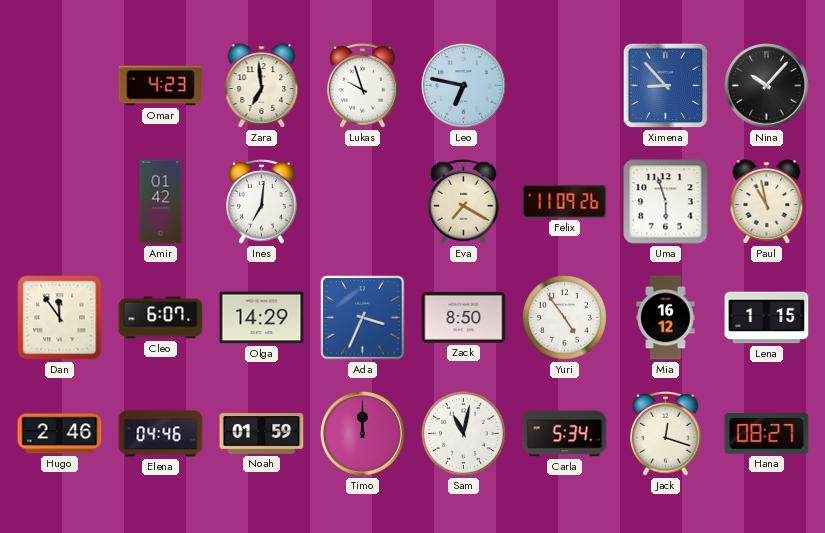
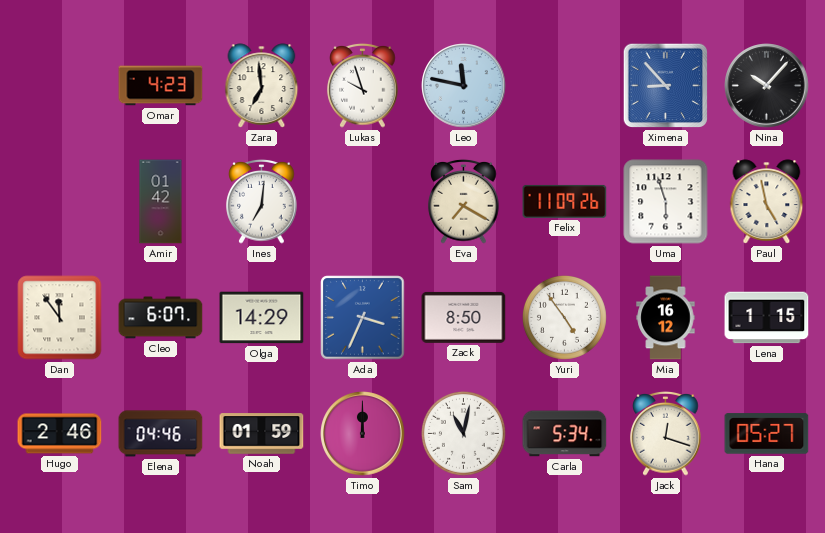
Leo: 6:47 -> 11:47
Paul: 10:58 -> 4:58
Hana: 08:27 -> 05:27
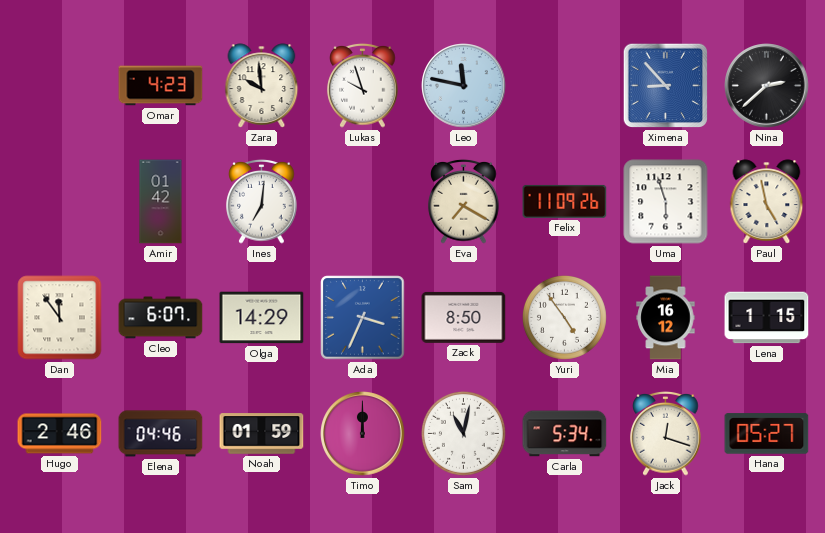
Zara: 6:59 -> 9:59
Nina: 10:07 -> 2:38
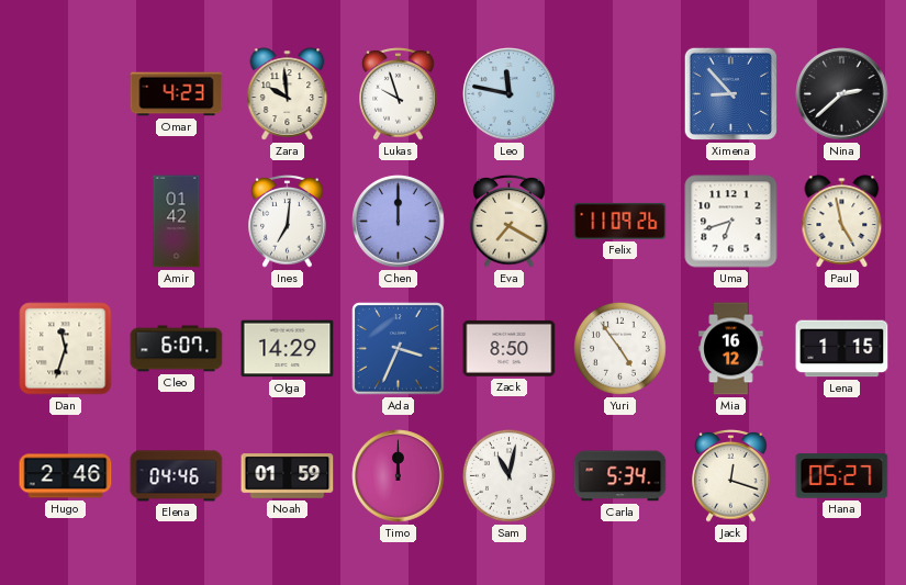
Chen: none -> 12:00
Uma: 5:57 -> 6:42
Dan: 11:54 -> 11:33
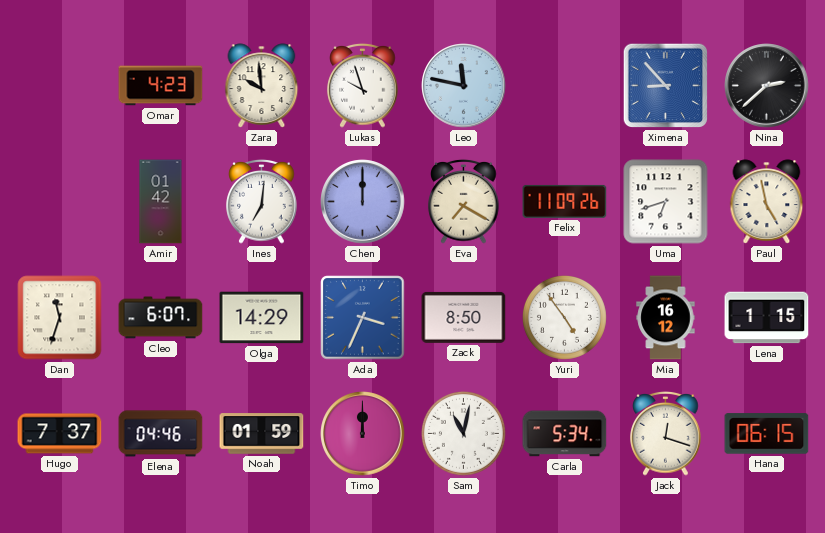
Hugo: 2:46 -> 7:37
Hana: 05:27 -> 06:15
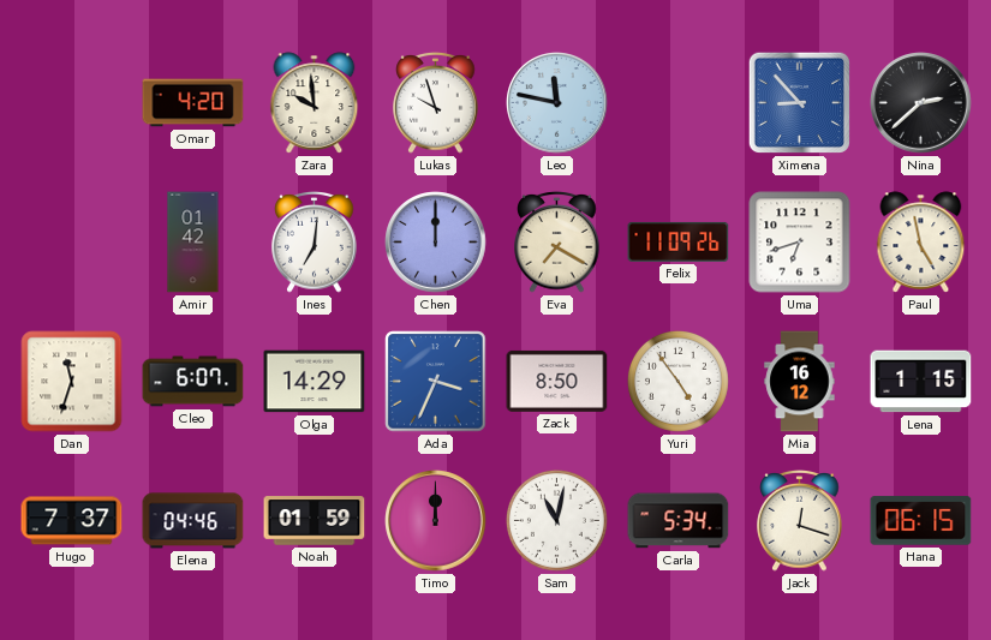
Omar: 4:23 -> 4:20
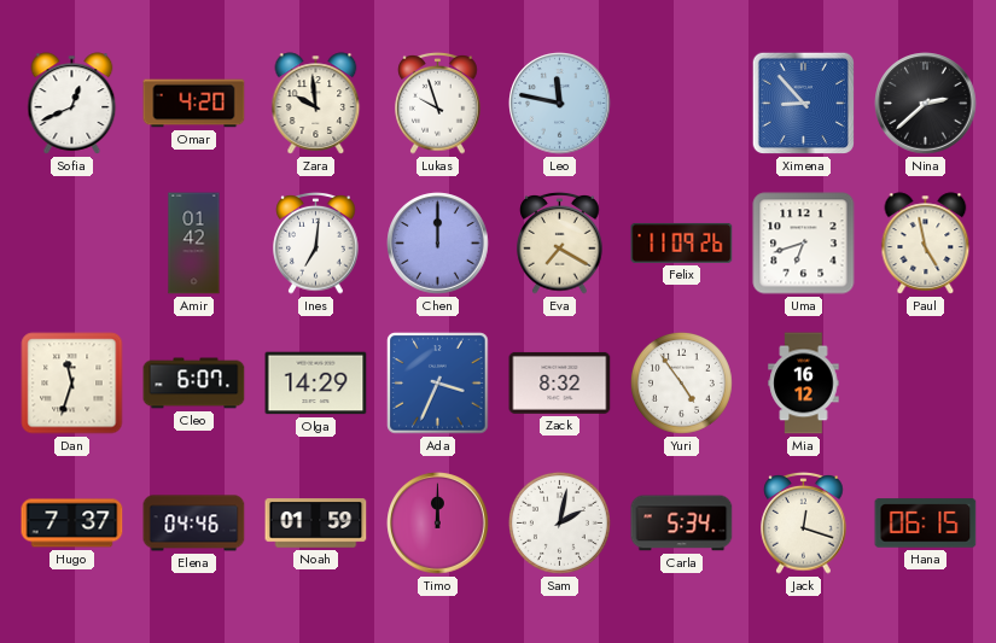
Sofia: none -> 12:41
Zack: 8:50 -> 8:32
Lena: 1:15 -> none
Sam: 11:02 -> 2:02
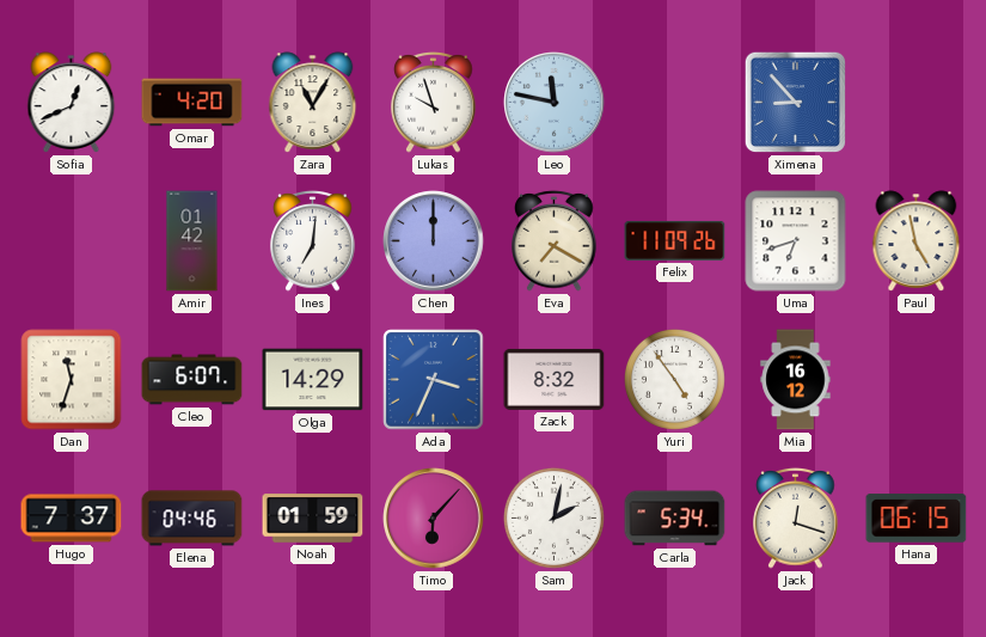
Zara: 9:59 -> 11:05
Nina: 2:38 -> none
Timo: 12:00 -> 6:07
